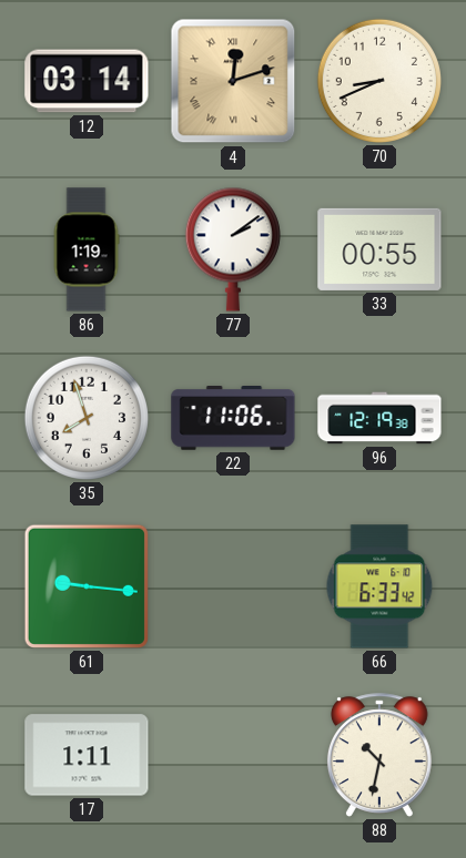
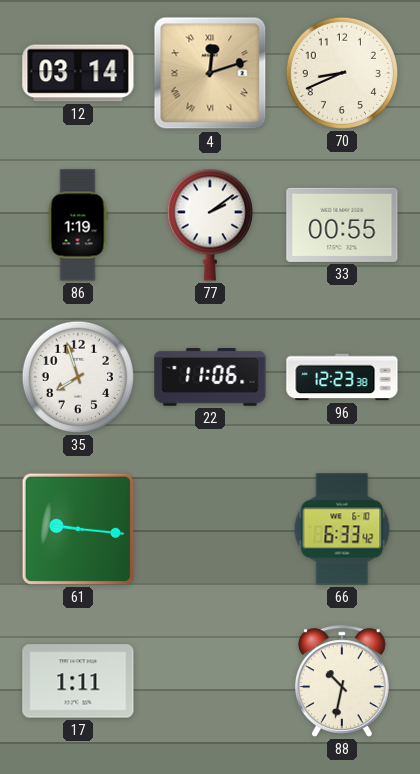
96: 12:19 -> 12:23
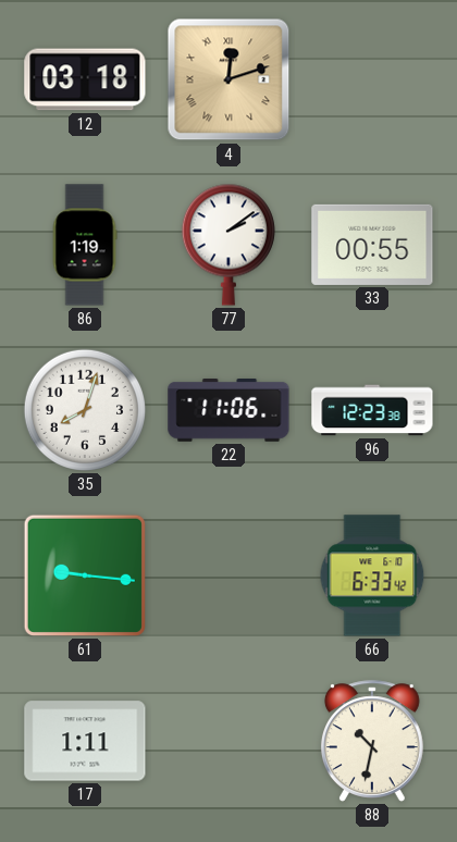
12: 03:14 -> 03:18
70: 8:41 -> none
35: 7:57 -> 8:03
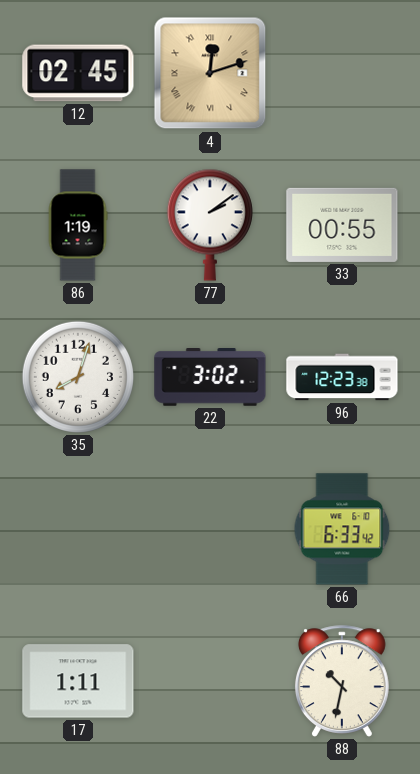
12: 03:18 -> 02:45
22: 11:06 -> 3:02
61: 9:16 -> none
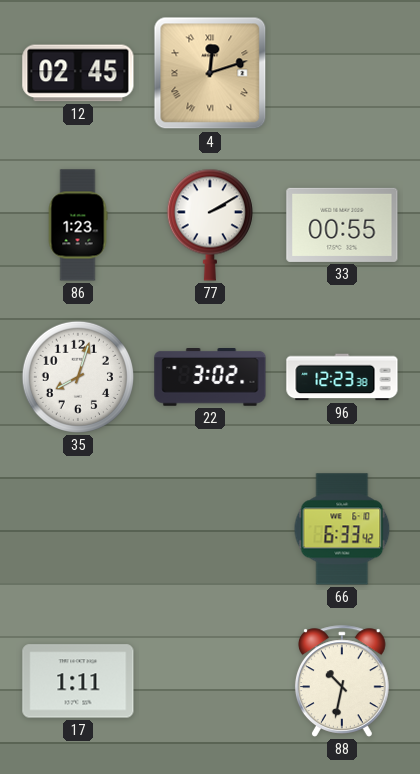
86: 1:19 -> 1:23
77: 2:09 -> 2:10
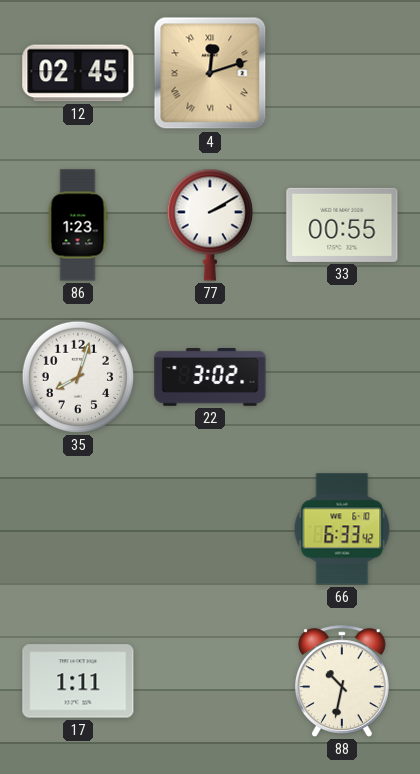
96: 12:23 -> none
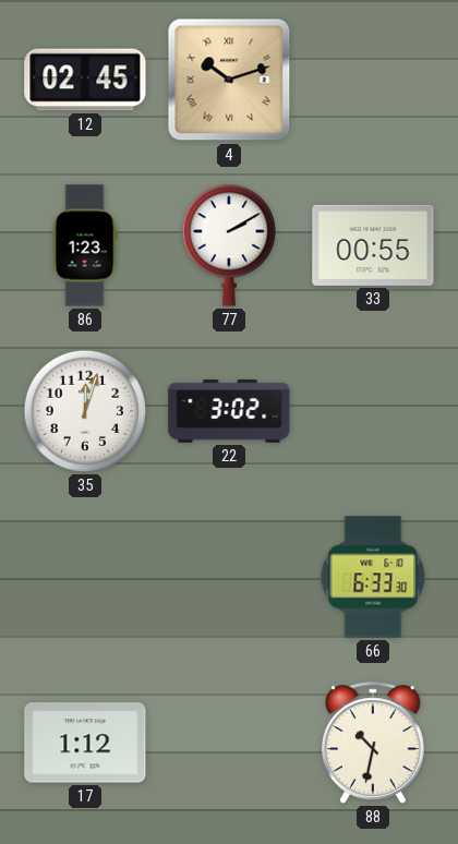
4: 12:12 -> 10:12
35: 8:03 -> 12:03
66: 6:33:42 -> 6:33:30
17: 1:11 -> 1:12
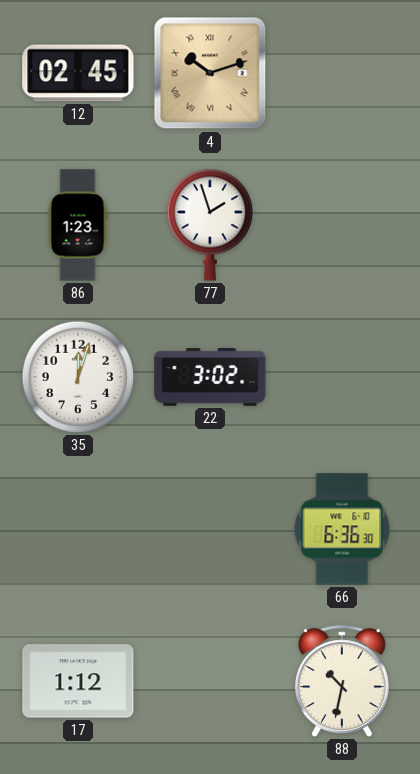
77: 2:10 -> 1:57
33: 00:55 -> none
66: 6:33 -> 6:36
